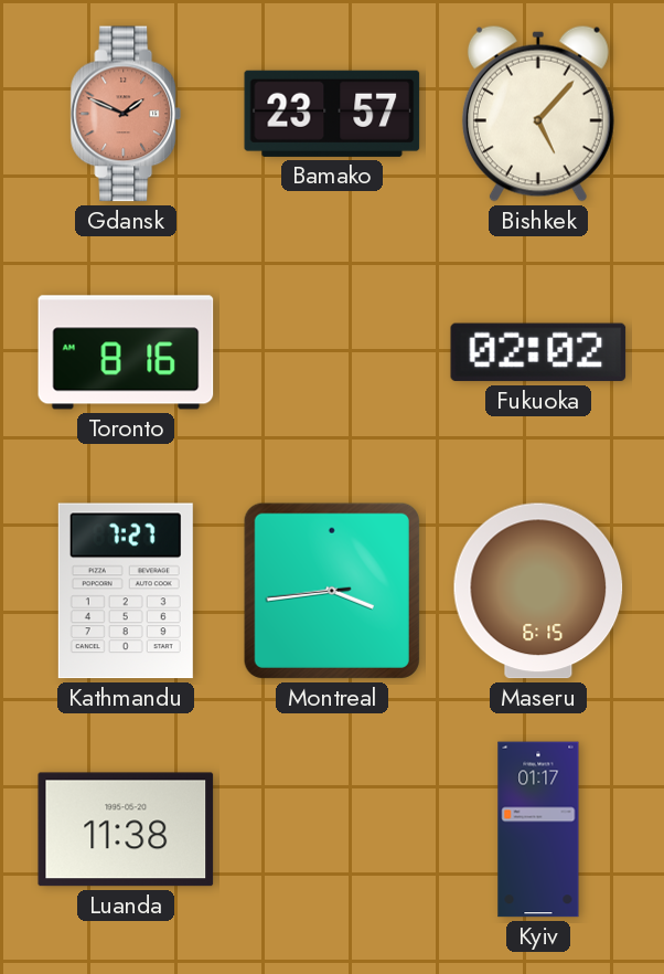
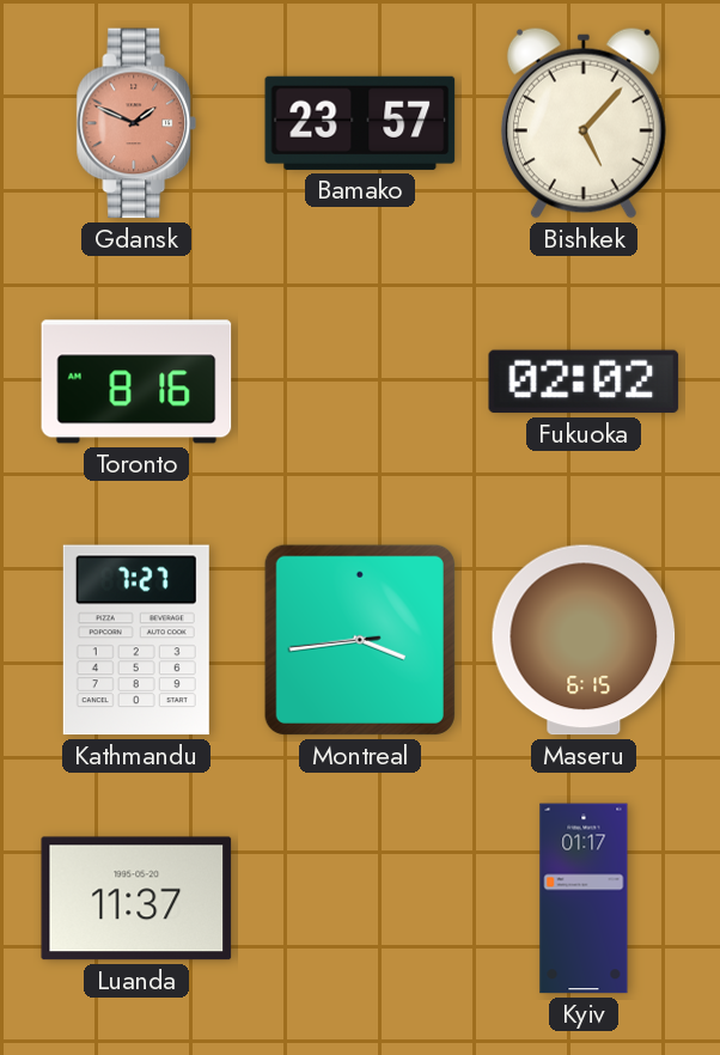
Luanda: 11:38 -> 11:37
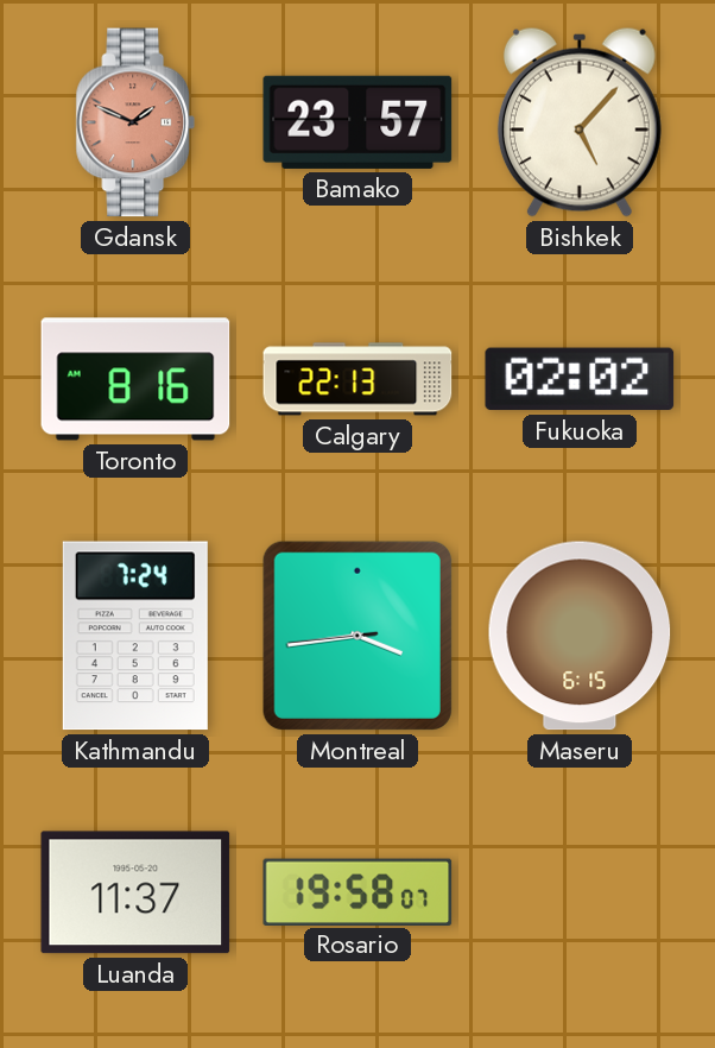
Calgary: none -> 22:13
Kathmandu: 7:27 -> 7:24
Rosario: none -> 19:58
Kyiv: 01:17 -> none
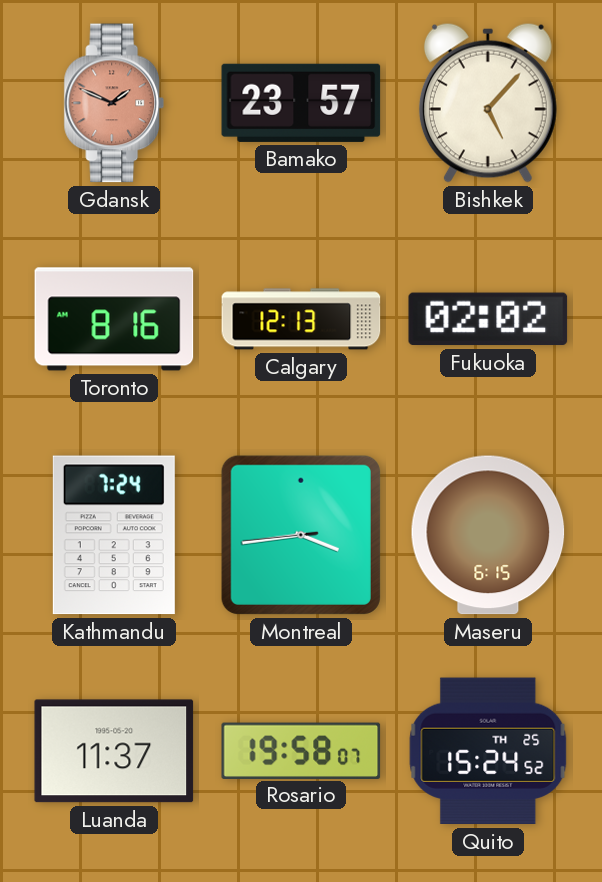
Calgary: 22:13 -> 12:13
Quito: none -> 15:24
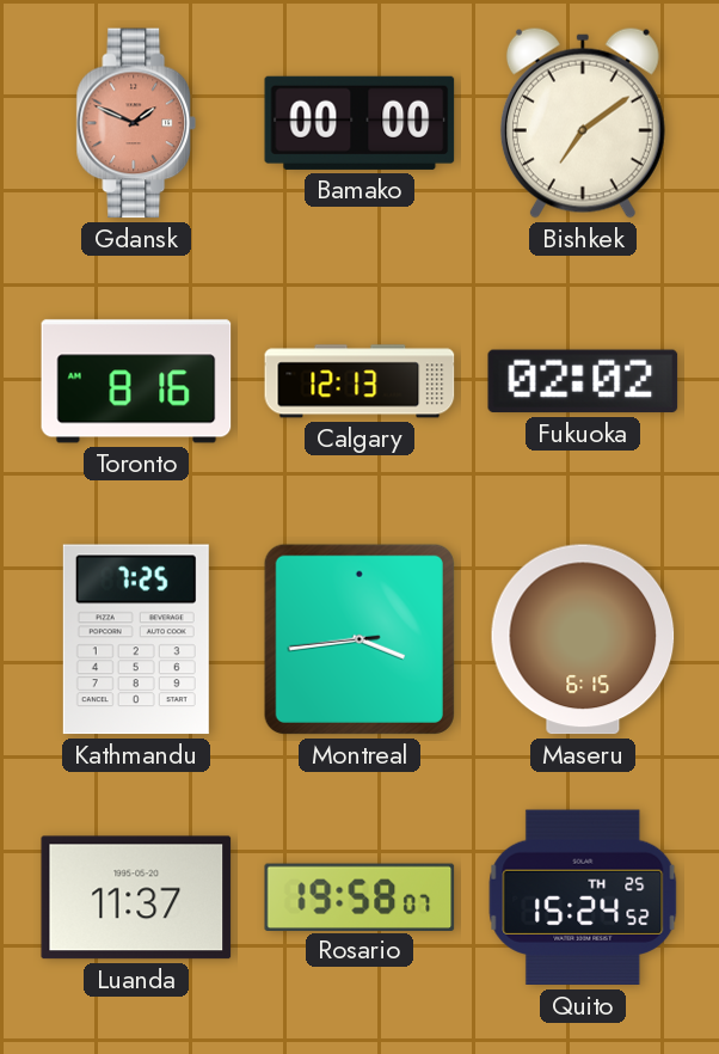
Bamako: 23:57 -> 00:00
Bishkek: 5:07 -> 7:09
Kathmandu: 7:24 -> 7:25
